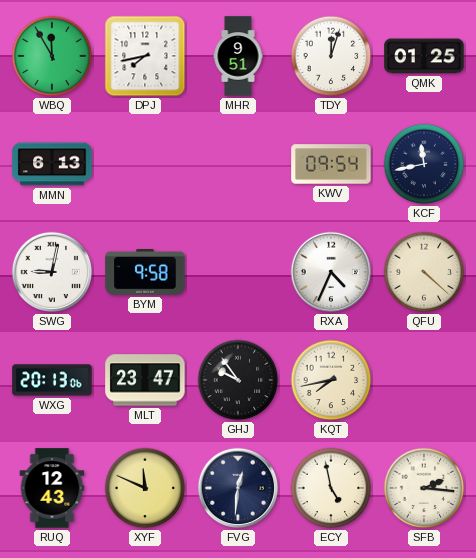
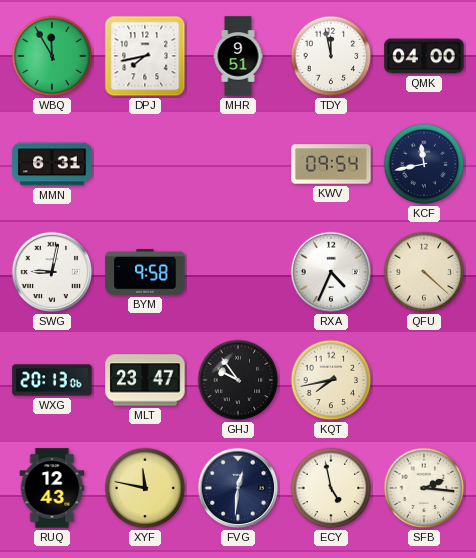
TDY: 12:03 -> 11:58
QMK: 01:25 -> 04:00
MMN: 6:13 -> 6:31
XYF: 11:49 -> 11:47
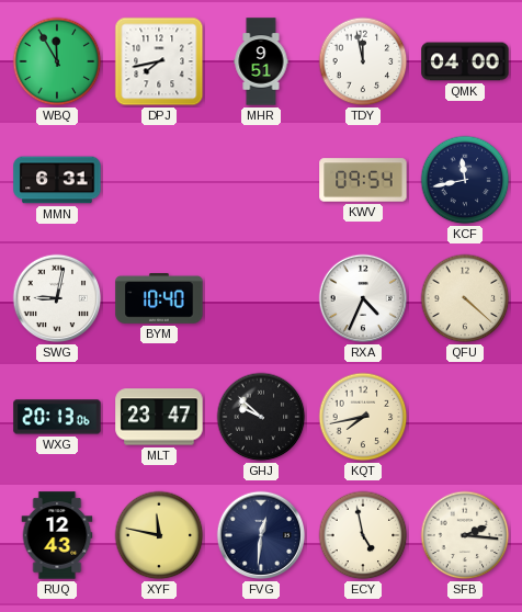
BYM: 9:58 -> 10:40
GHJ: 9:54 -> 9:52
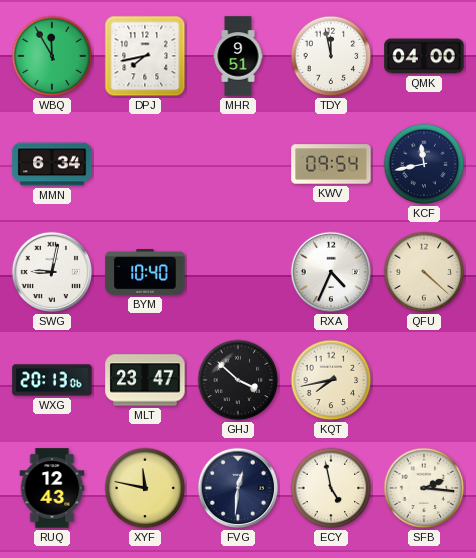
MMN: 6:31 -> 6:34
GHJ: 9:52 -> 3:52
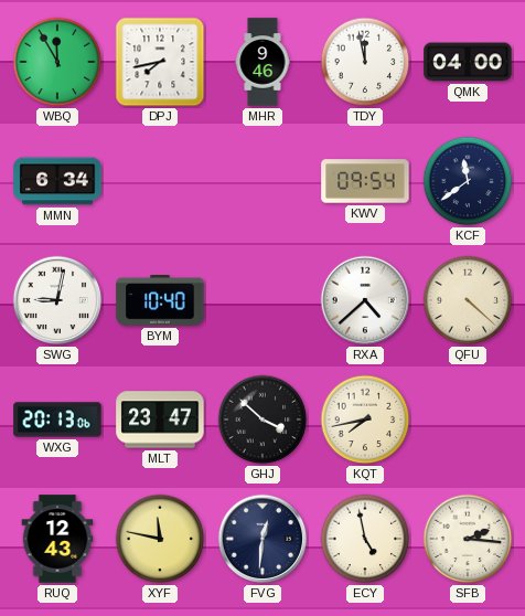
MHR: 9:51 -> 9:46
KCF: 11:43 -> 11:39
RXA: 4:34 -> 4:38
